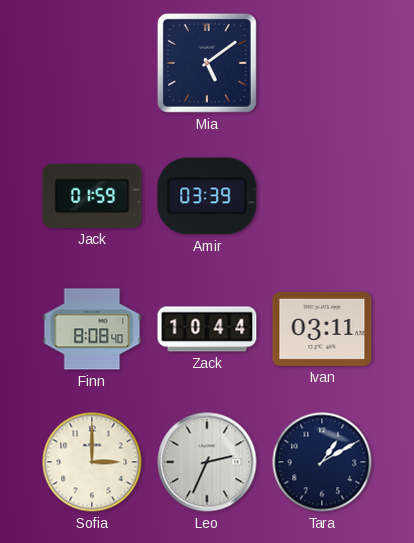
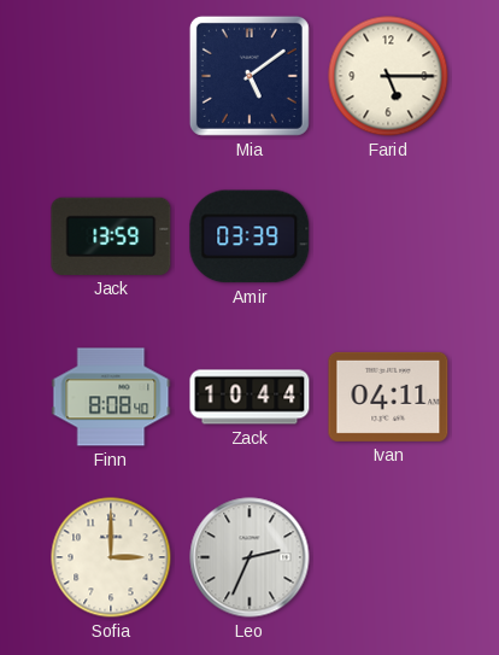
Farid: none -> 5:15
Jack: 01:59 -> 13:59
Ivan: 03:11 -> 04:11
Tara: 1:10 -> none
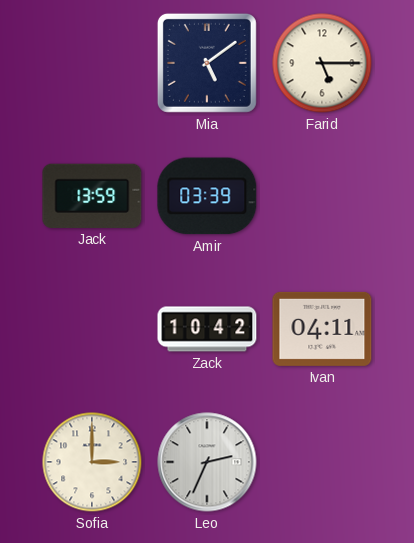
Finn: 8:08 -> none
Zack: 10:44 -> 10:42
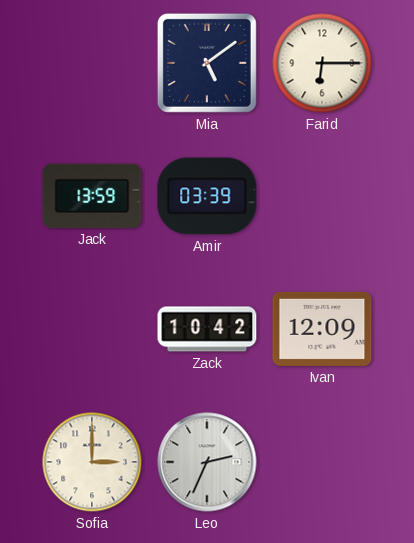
Farid: 5:15 -> 6:15
Ivan: 04:11 -> 12:09
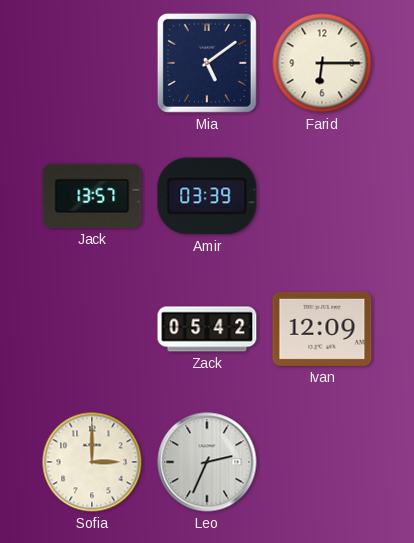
Jack: 13:59 -> 13:57
Zack: 10:42 -> 05:42
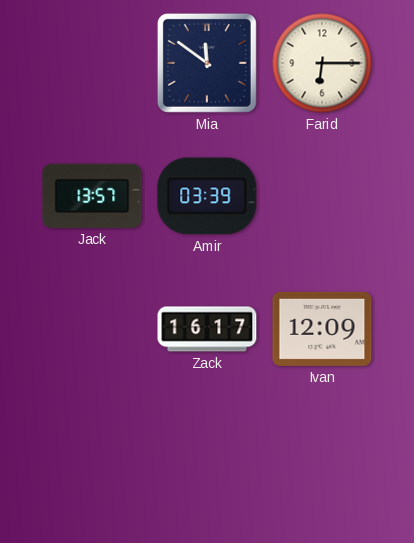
Mia: 5:09 -> 11:51
Zack: 05:42 -> 16:17
Sofia: 3:00 -> none
Leo: 2:34 -> none
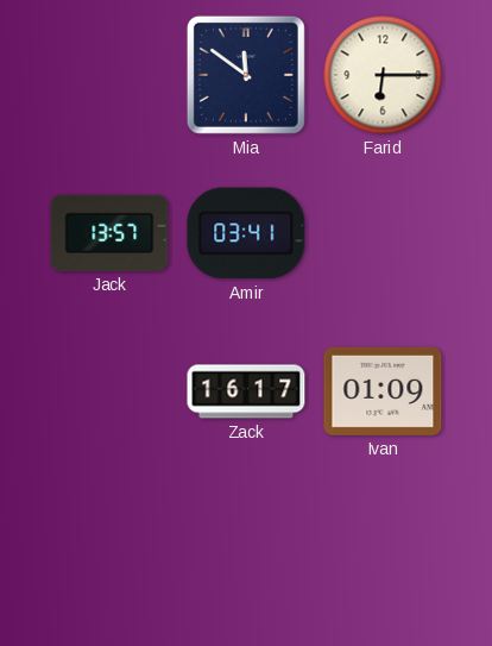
Amir: 03:39 -> 03:41
Ivan: 12:09 -> 01:09
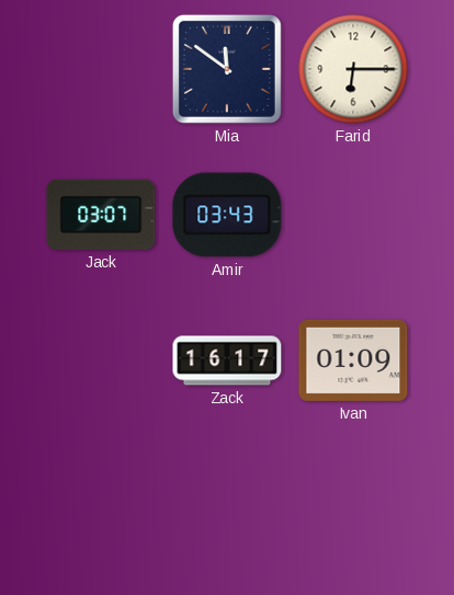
Jack: 13:57 -> 03:07
Amir: 03:41 -> 03:43
